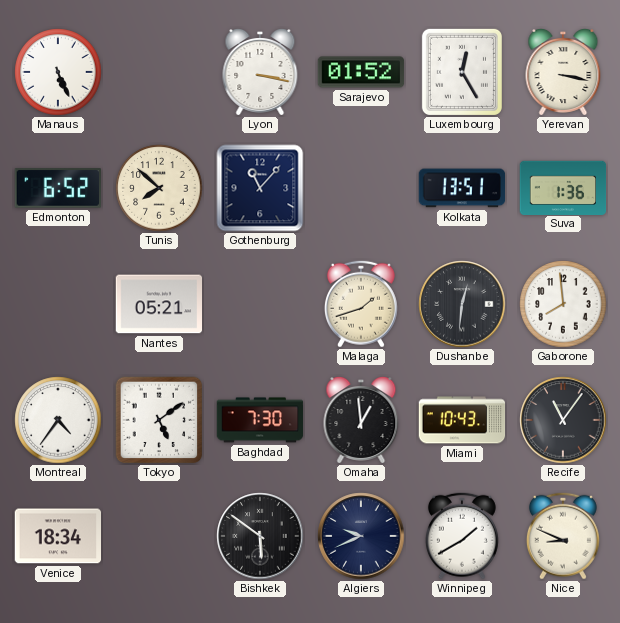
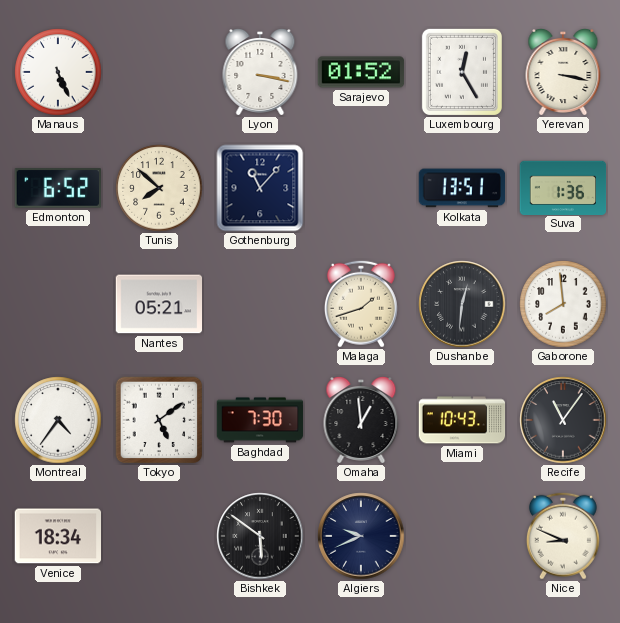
Winnipeg: 1:40 -> none
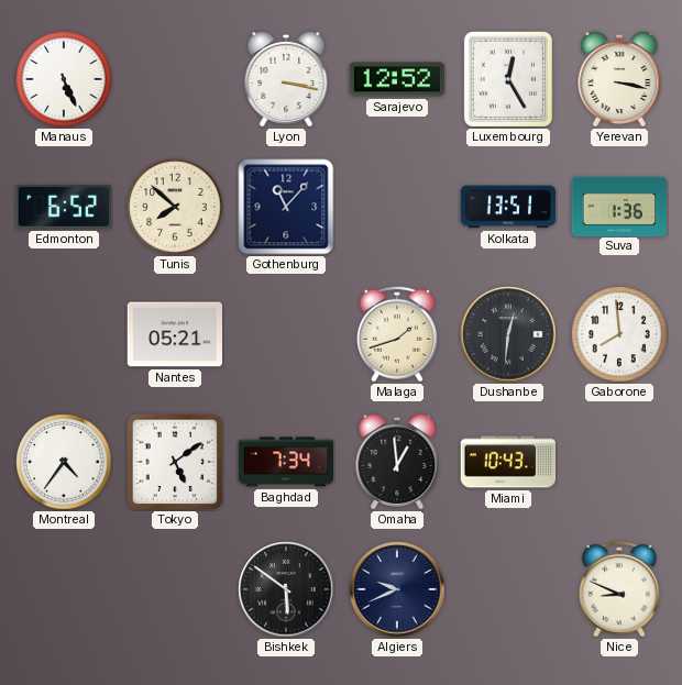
Sarajevo: 01:52 -> 12:52
Baghdad: 7:30 -> 7:34
Recife: 11:06 -> none
Venice: 18:34 -> none
